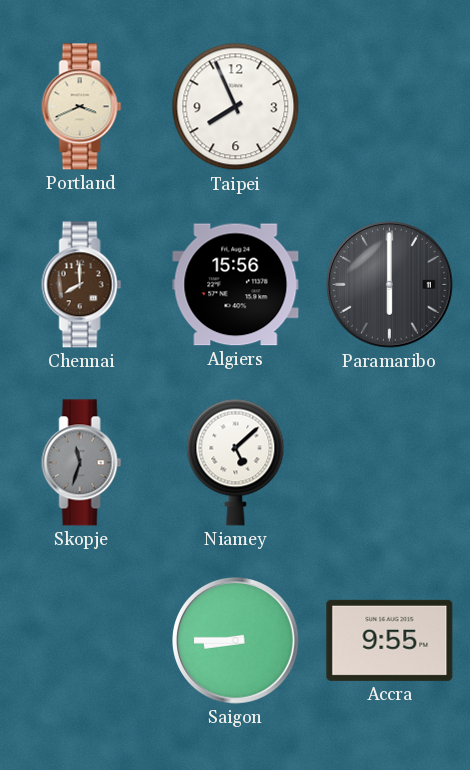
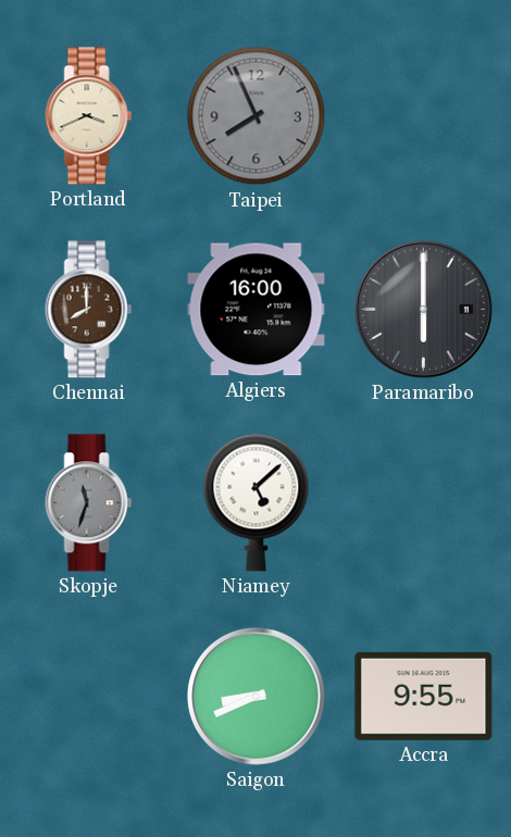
Taipei dial: white -> grey
Algiers: 15:56 -> 16:00
Saigon: 8:45 -> 8:41
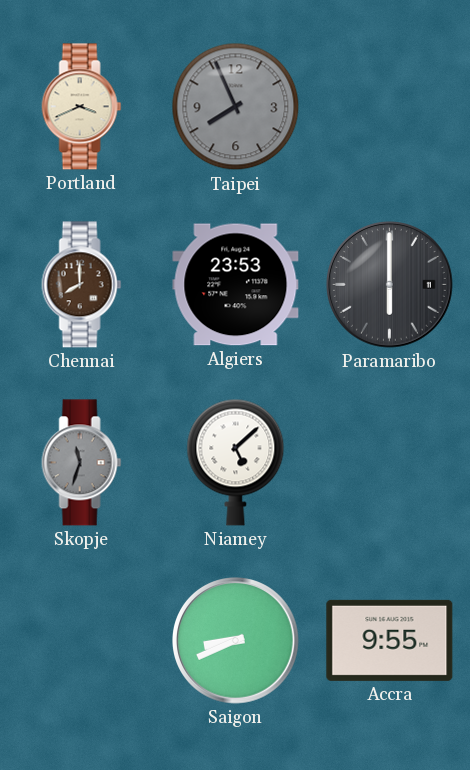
Algiers: 16:00 -> 23:53
